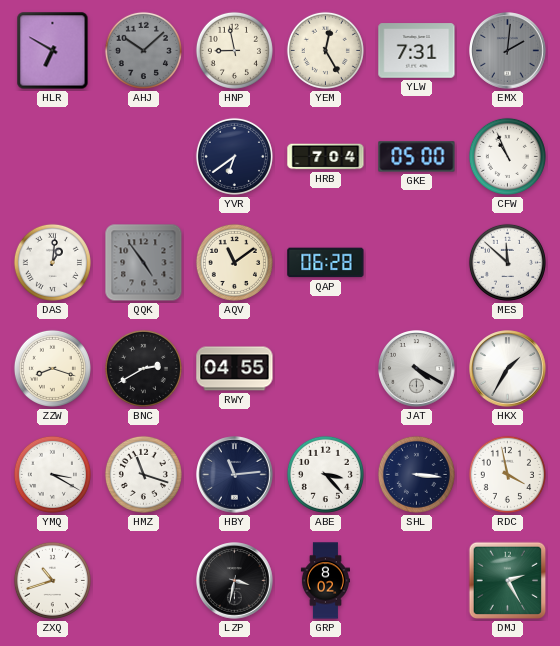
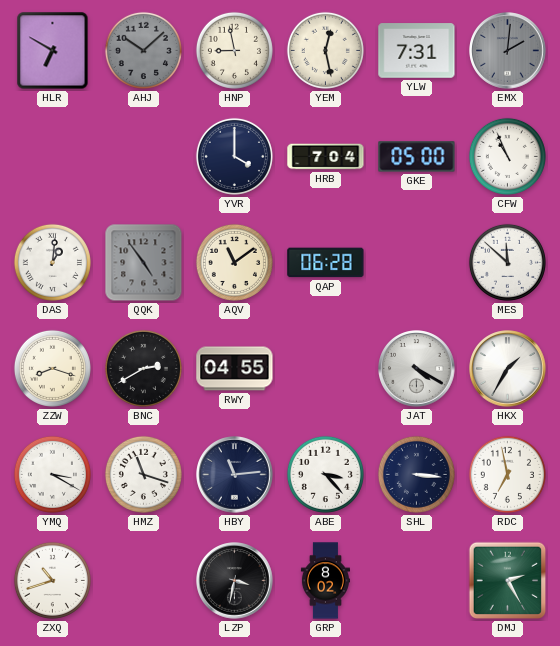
YEM: 12:25 -> 12:28
YVR: 6:39 -> 4:00
RDC: 3:58 -> 6:58
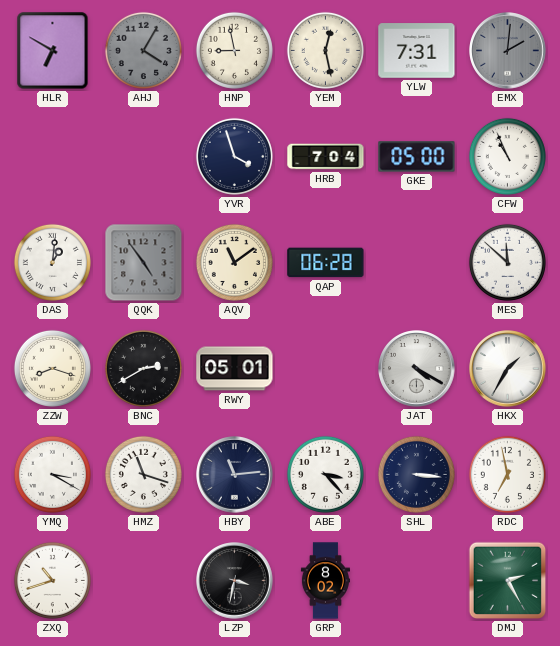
AHJ: 10:08 -> 4:05
YVR: 4:00 -> 3:57
RWY: 04:55 -> 05:01
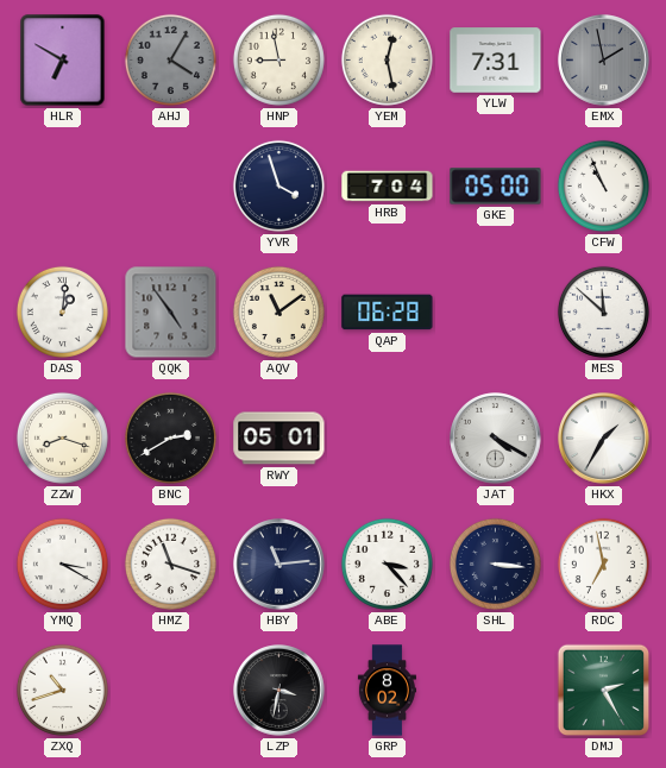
EMX: 2:01 -> 1:58
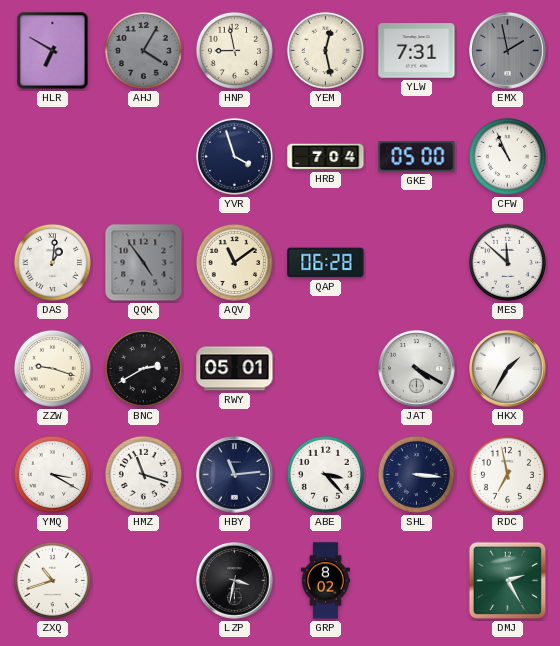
ZZW: 8:18 -> 9:18
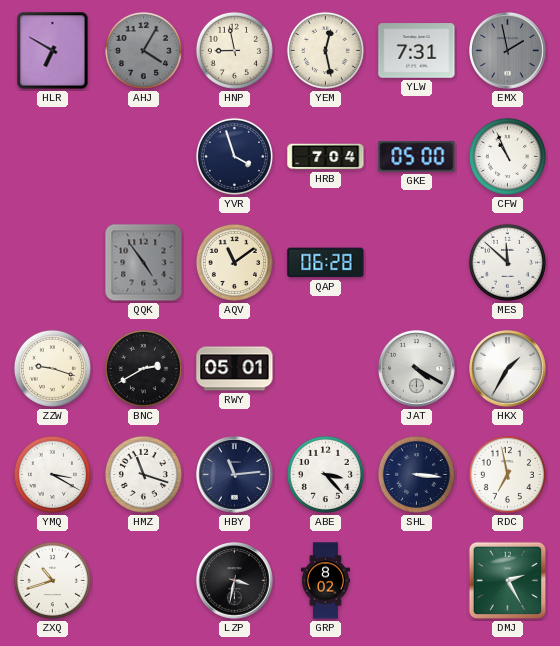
DAS: 1:01 -> none
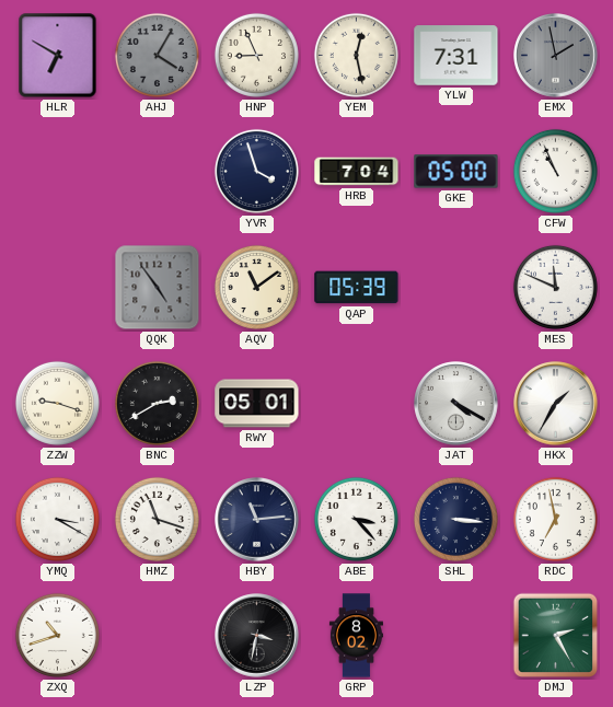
HNP: 8:58 -> 8:56
QAP: 06:28 -> 05:39
MES: 11:52 -> 11:49
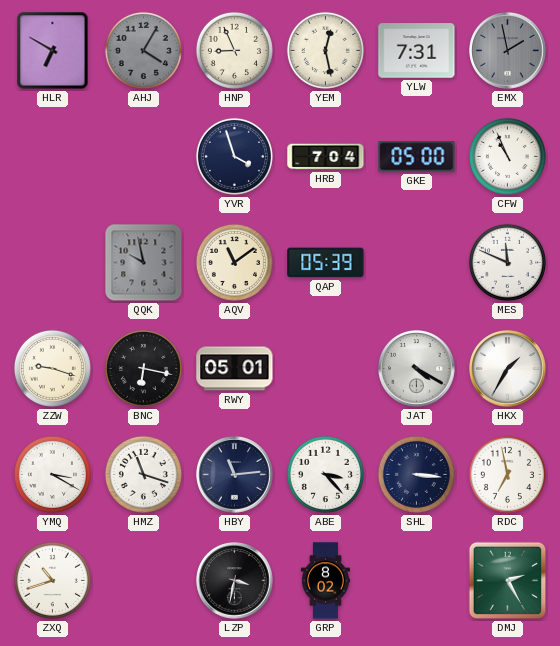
QQK: 4:54 -> 9:58
BNC: 2:40 -> 6:17
